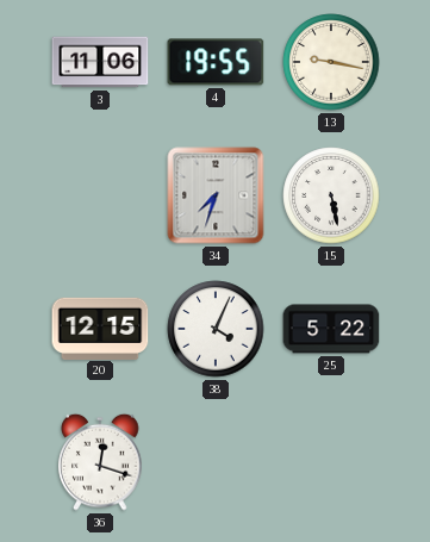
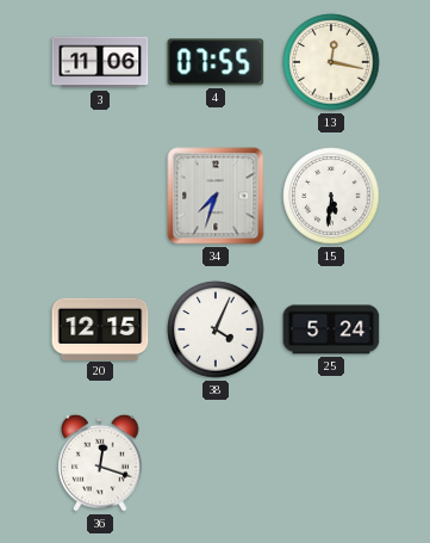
4: 19:55 -> 07:55
13: 9:17 -> 12:17
15: 5:28 -> 5:31
25: 5:22 -> 5:24
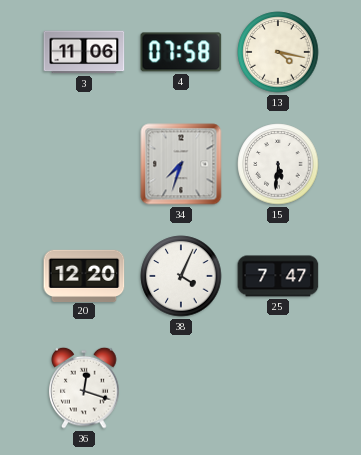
4: 07:55 -> 07:58
13: 12:17 -> 4:17
20: 12:15 -> 12:20
25: 5:24 -> 7:47
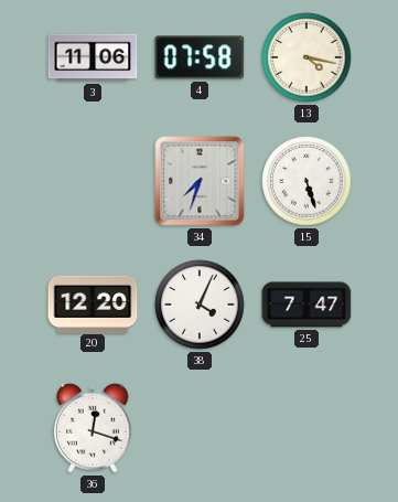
15: 5:31 -> 5:27
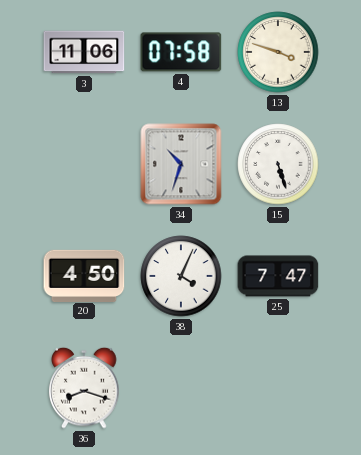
13: 4:17 -> 3:48
34: 7:33 -> 10:33
20: 12:20 -> 4:50
36: 12:18 -> 8:18
